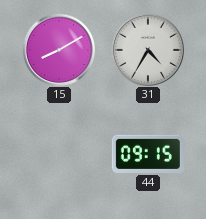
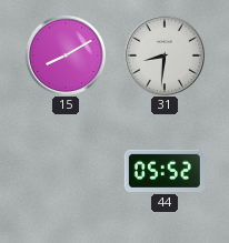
31: 4:35 -> 8:31
44: 09:15 -> 05:52
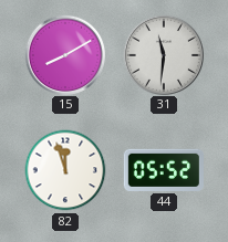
31: 8:31 -> 11:31
82: none -> 11:57
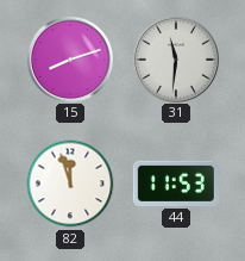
15: 8:10 -> 8:12
44: 05:52 -> 11:53
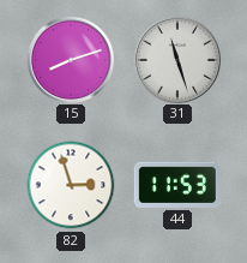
31: 11:31 -> 11:27
82: 11:57 -> 2:57
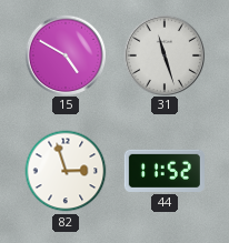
15: 8:12 -> 4:50
44: 11:53 -> 11:52
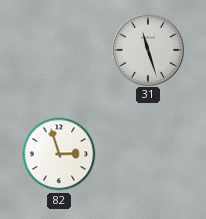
15: 4:50 -> none
44: 11:52 -> none
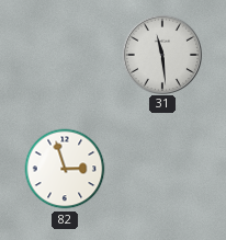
31: 11:27 -> 11:29
